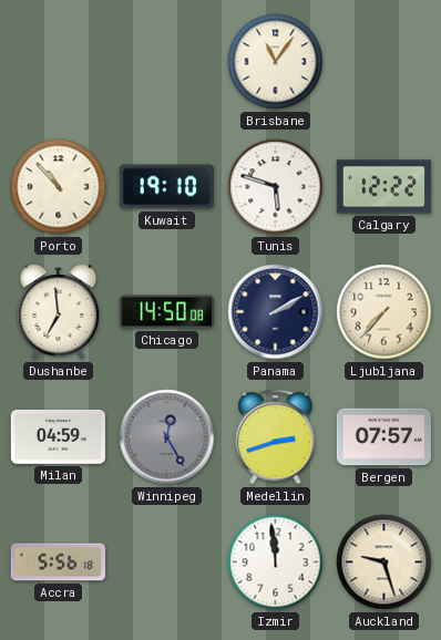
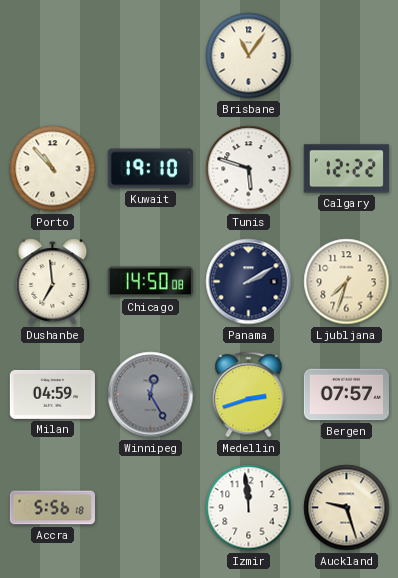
Ljubljana: 7:37 -> 7:33
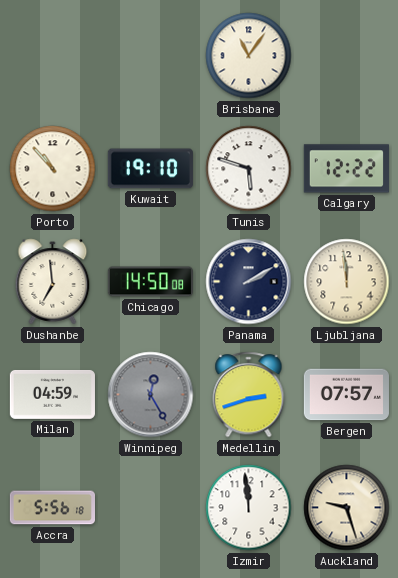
Ljubljana: 7:33 -> 11:59
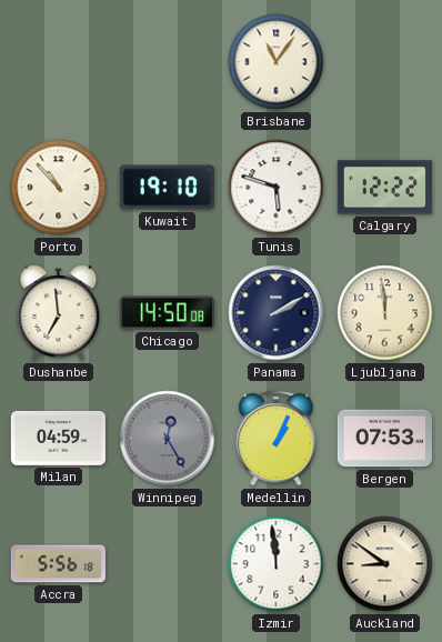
Medellin: 2:42 -> 1:04
Bergen: 07:57 -> 07:53
Auckland: 9:27 -> 8:51
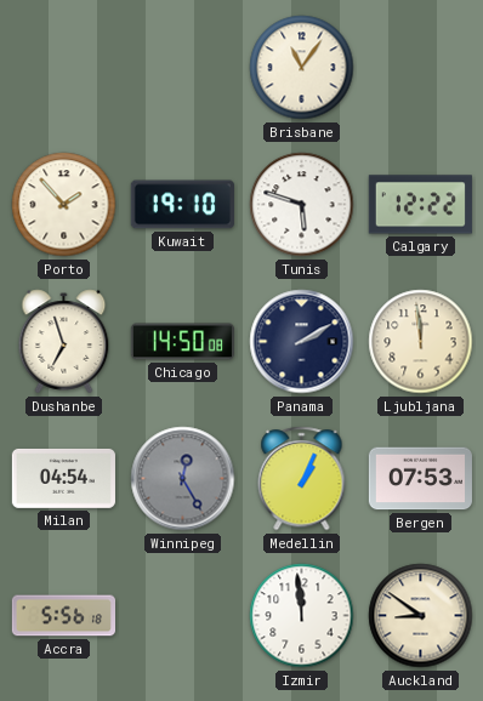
Porto: 10:53 -> 1:53
Dushanbe: 6:59 -> 6:57
Milan: 04:59 -> 04:54
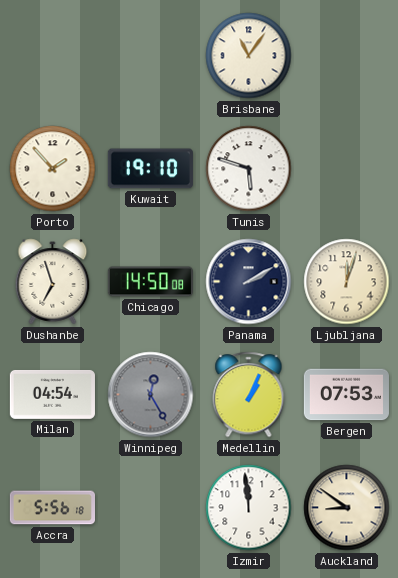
Calgary: 12:22 -> none
Ljubljana: 11:59 -> 12:03
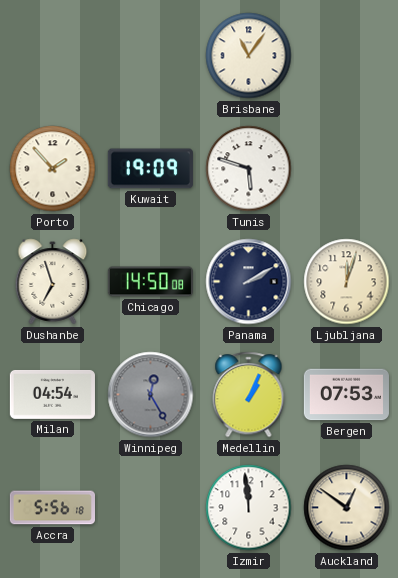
Kuwait: 19:10 -> 19:09
Auckland: 8:51 -> 12:51
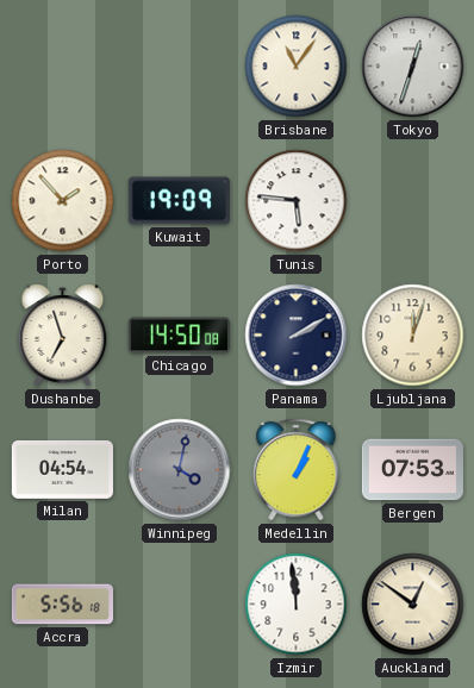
Tokyo: none -> 12:33
Tunis: 5:48 -> 5:46
Winnipeg: 12:25 -> 4:02
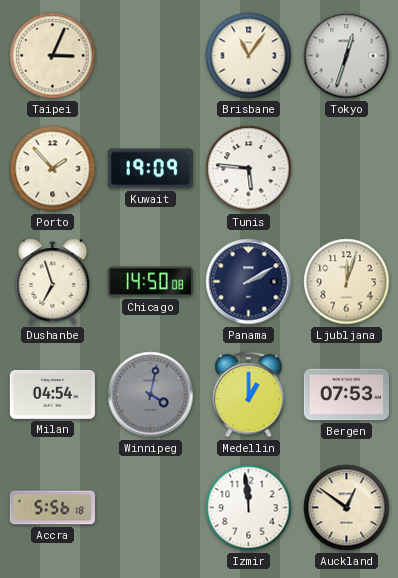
Taipei: none -> 3:04
Medellin: 1:04 -> 1:00
